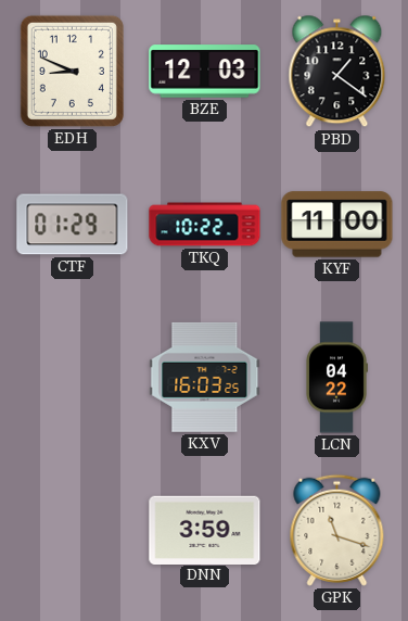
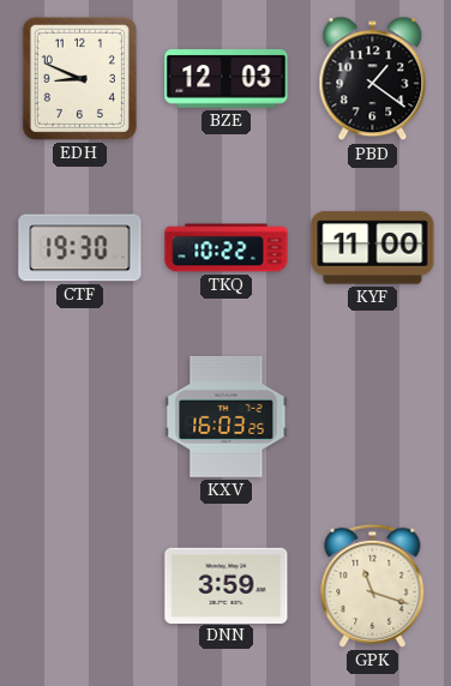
CTF: 01:29 -> 19:30
LCN: 04:22 -> none
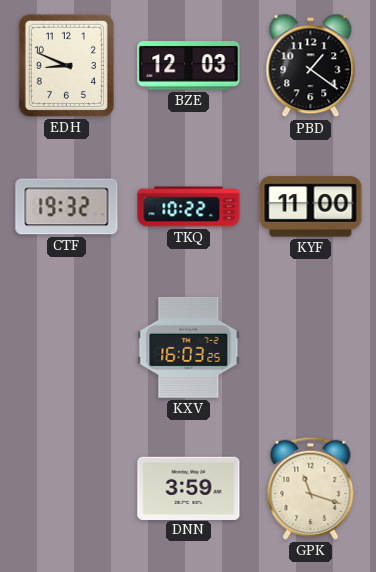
CTF: 19:30 -> 19:32
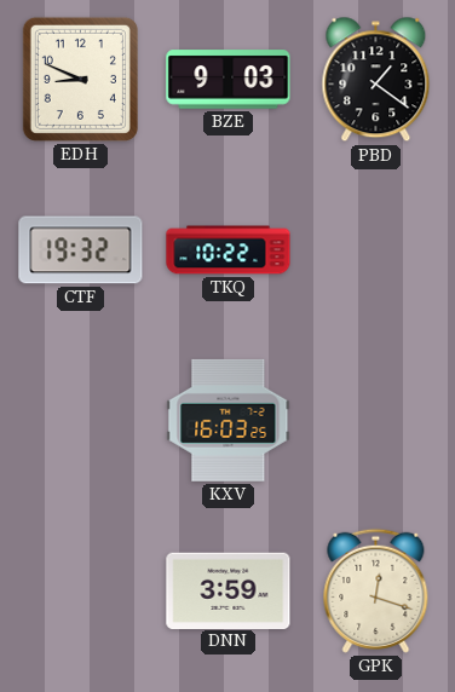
BZE: 12:03 -> 9:03
KYF: 11:00 -> none
GPK: 11:18 -> 12:18
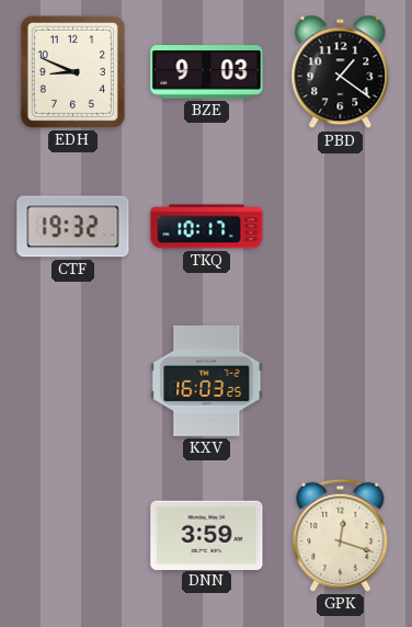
TKQ: 10:22 -> 10:17
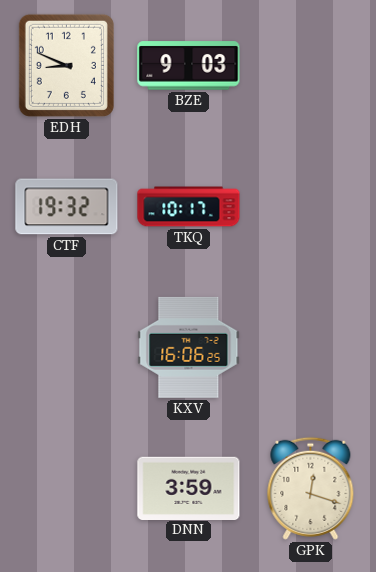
PBD: 1:21 -> none
KXV: 16:03 -> 16:06
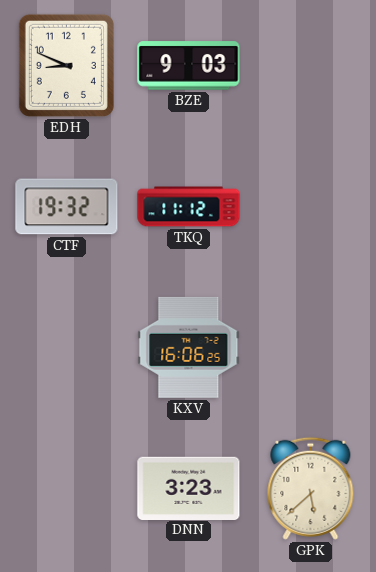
TKQ: 10:17 -> 11:12
DNN: 3:59 -> 3:23
GPK: 12:18 -> 5:38
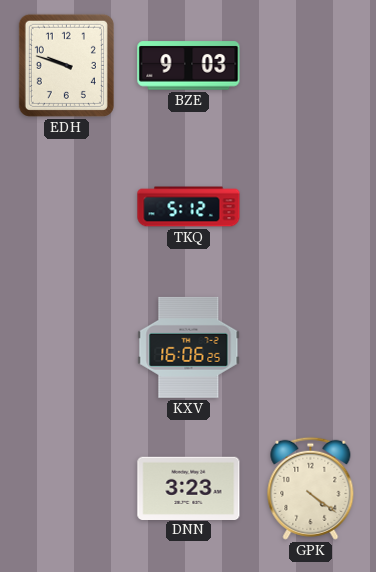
EDH: 8:49 -> 9:48
CTF: 19:32 -> none
TKQ: 11:12 -> 5:12
GPK: 5:38 -> 4:21
